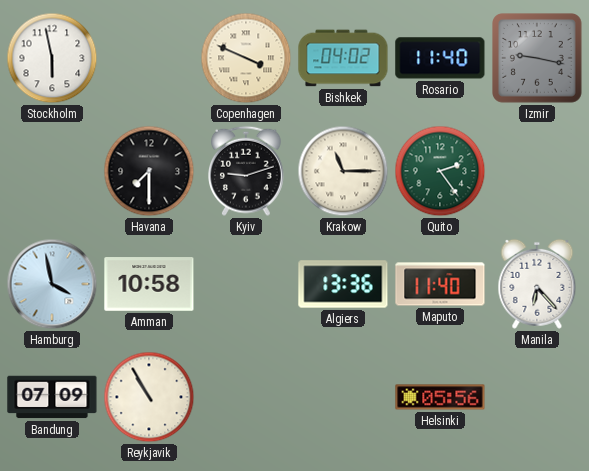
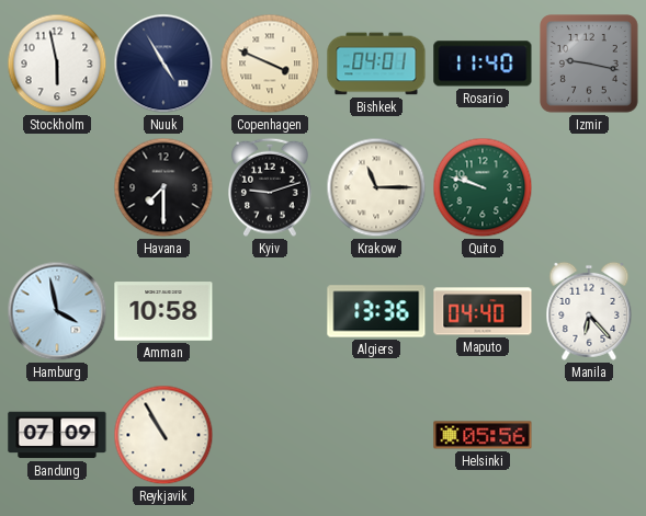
Nuuk: none -> 4:55
Bishkek: 04:02 -> 04:01
Quito: 2:24 -> 9:48
Maputo: 11:40 -> 04:40
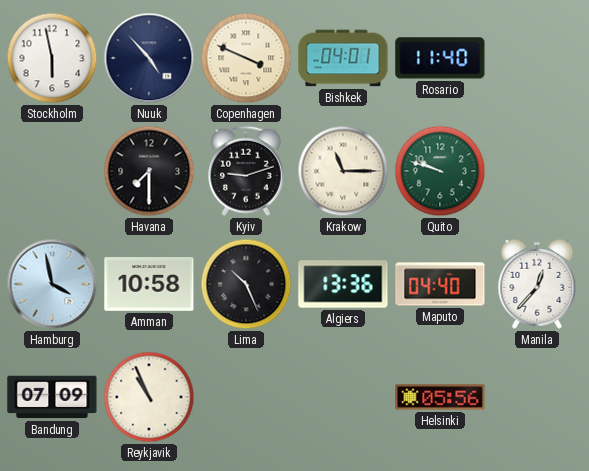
Nuuk: 4:55 -> 4:53
Izmir: 9:17 -> none
Lima: none -> 10:26
Manila: 6:23 -> 12:37
Reykjavik: 10:55 -> 10:56
